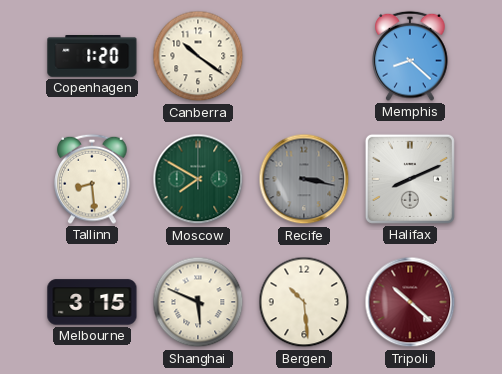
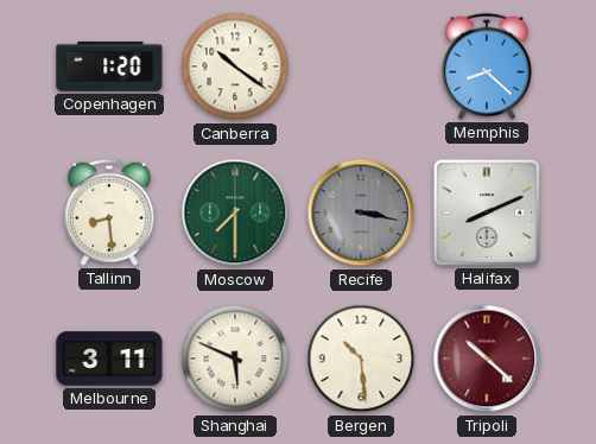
Moscow: 7:50 -> 7:30
Melbourne: 3:15 -> 3:11
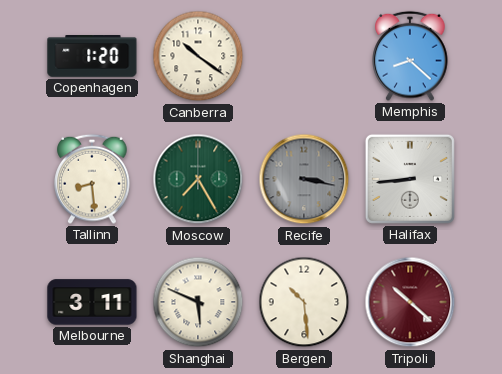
Moscow: 7:30 -> 7:25
Halifax: 8:11 -> 8:44
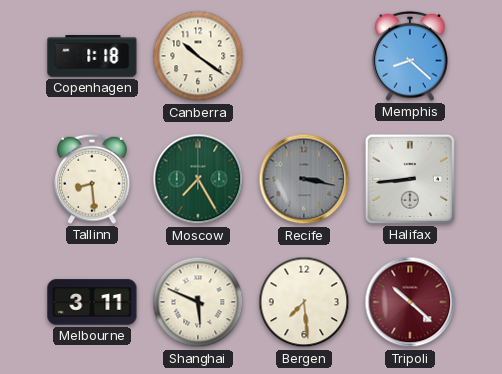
Copenhagen: 1:20 -> 1:18
Bergen: 10:29 -> 7:29
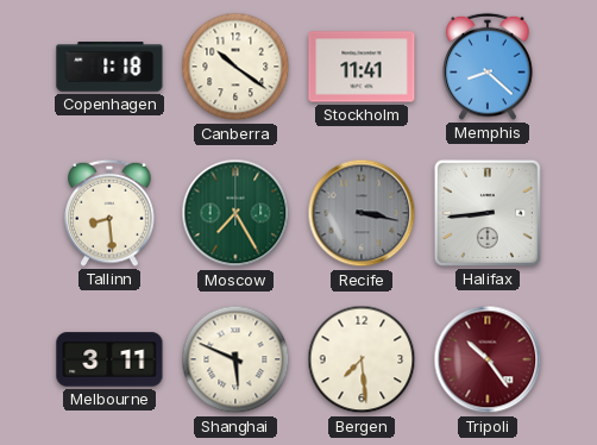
Stockholm: none -> 11:41
Tripoli: 10:22 -> 10:24
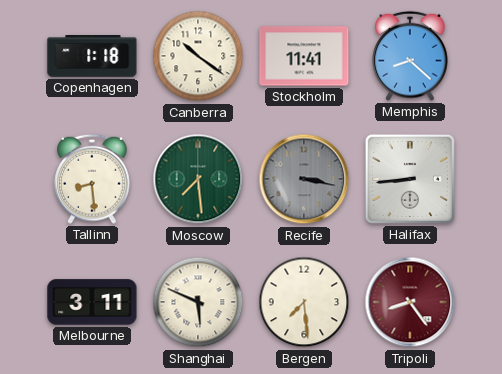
Moscow: 7:25 -> 7:29
Tripoli: 10:24 -> 8:24
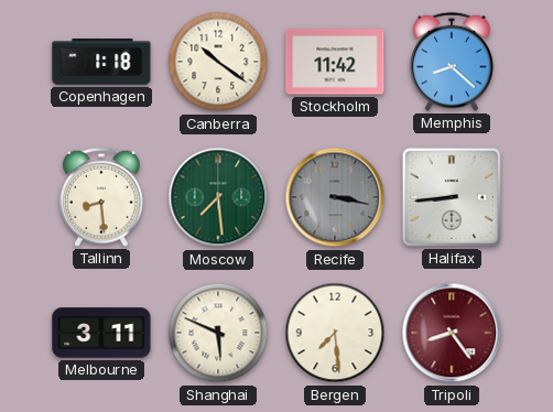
Stockholm: 11:41 -> 11:42
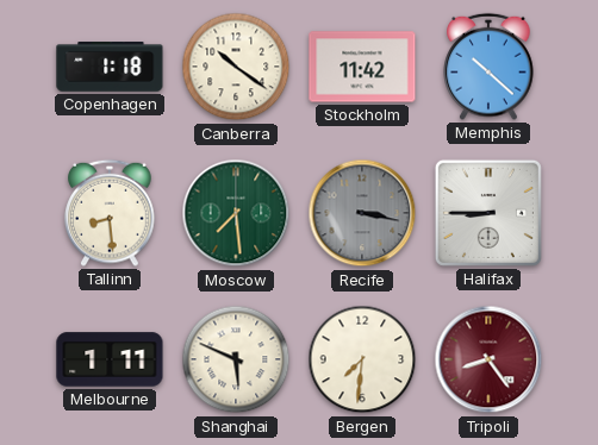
Memphis: 8:22 -> 10:22
Halifax: 8:44 -> 8:45
Melbourne: 3:11 -> 1:11
Bergen: 7:29 -> 7:31
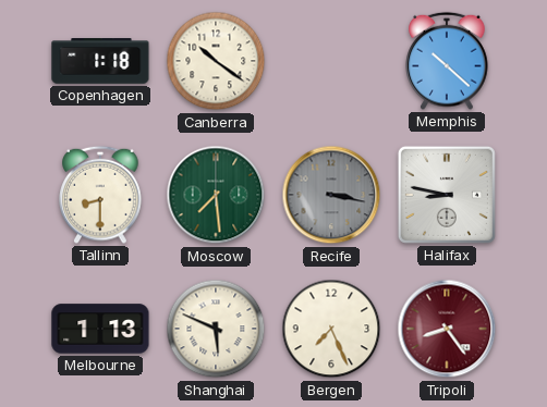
Stockholm: 11:42 -> none
Tallinn: 8:29 -> 8:30
Halifax: 8:45 -> 8:47
Melbourne: 1:11 -> 1:13
Bergen: 7:31 -> 7:26
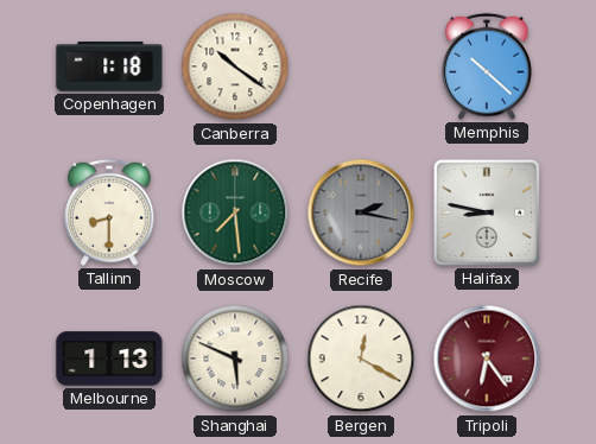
Recife: 3:17 -> 2:17
Bergen: 7:26 -> 12:20
Tripoli: 8:24 -> 6:24
